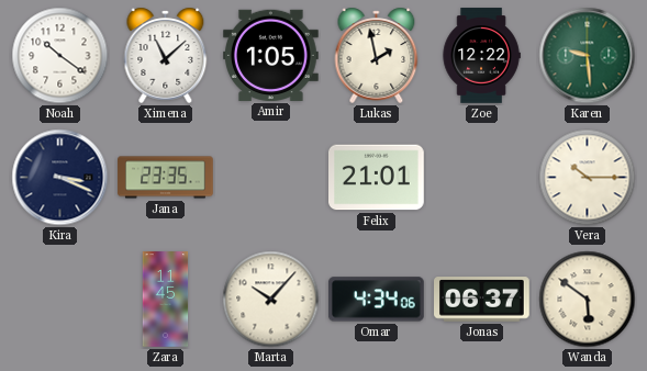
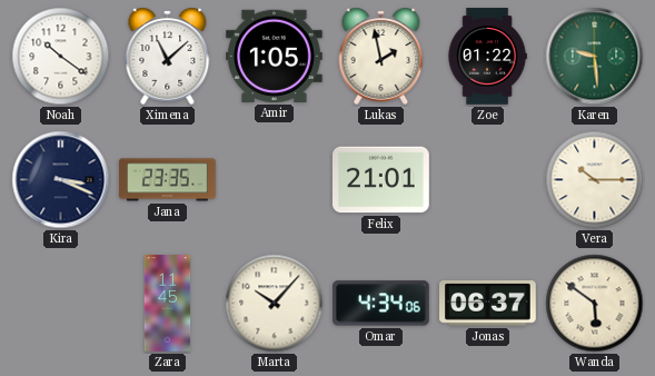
Zoe: 12:22 -> 01:22
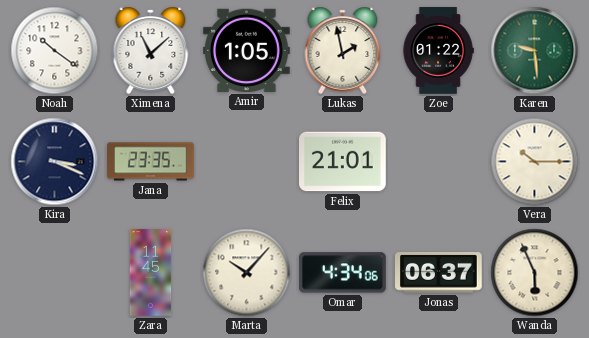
Wanda: 5:51 -> 5:56
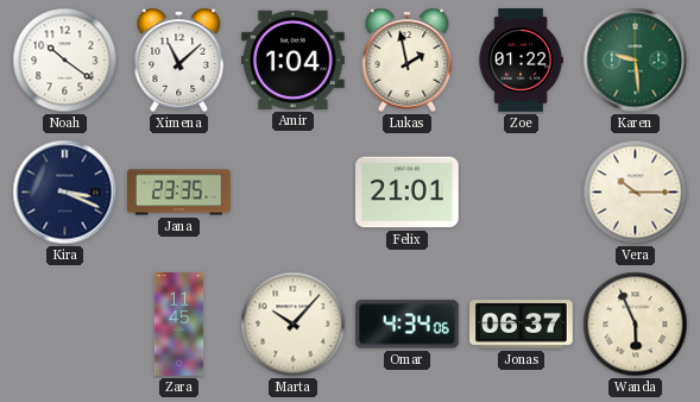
Amir: 1:05 -> 1:04
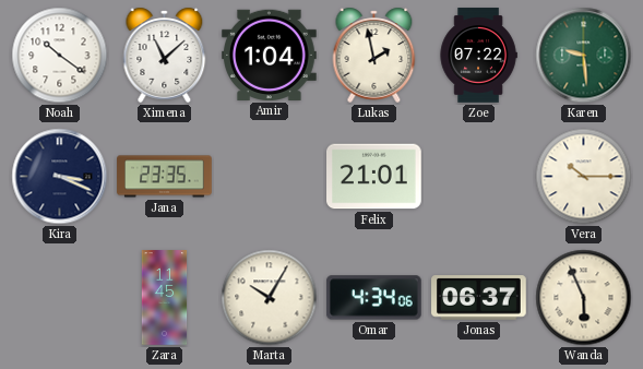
Zoe: 01:22 -> 07:22
Marta: 10:07 -> 10:05
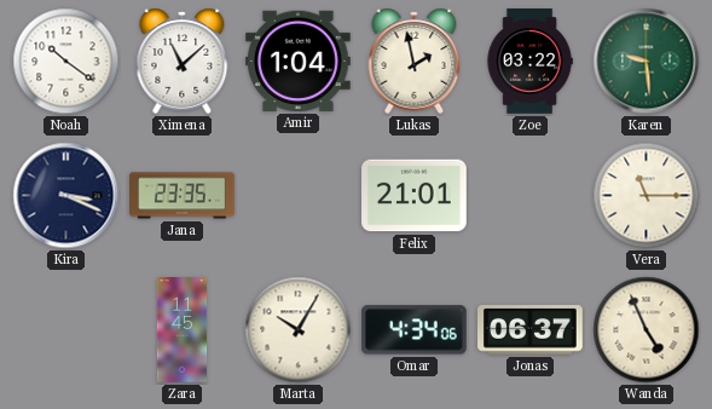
Zoe: 07:22 -> 03:22
Vera: 10:15 -> 11:15
Wanda: 5:56 -> 4:56
